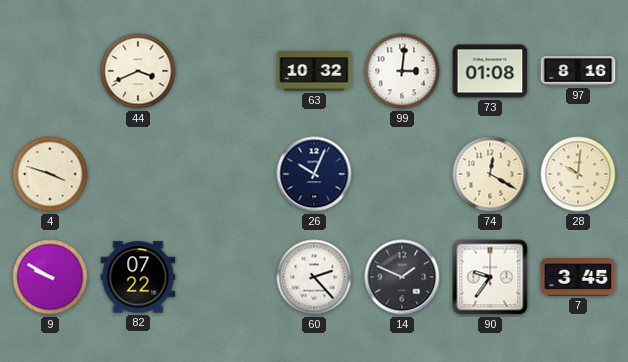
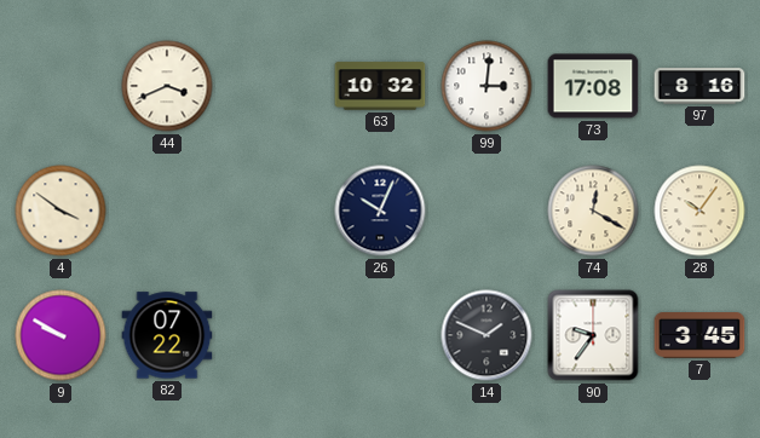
73: 01:08 -> 17:08
4: 3:48 -> 3:51
28: 10:01 -> 10:06
60: 2:23 -> none
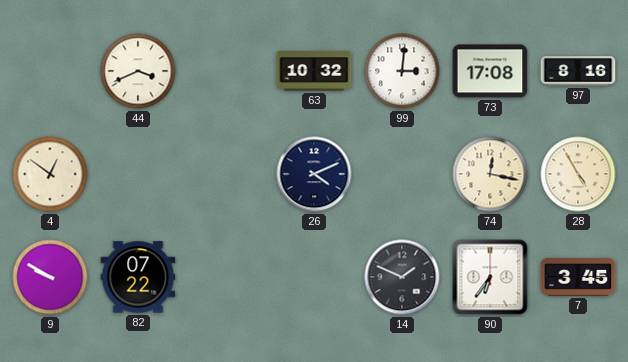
4: 3:51 -> 12:51
26: 10:04 -> 4:11
74: 12:20 -> 12:17
28: 10:06 -> 4:55
90: 9:36 -> 6:36
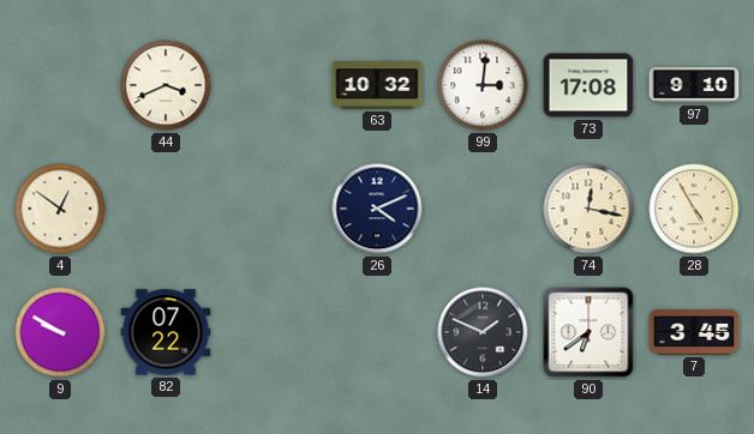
97: 8:16 -> 9:10
90: 6:36 -> 6:39
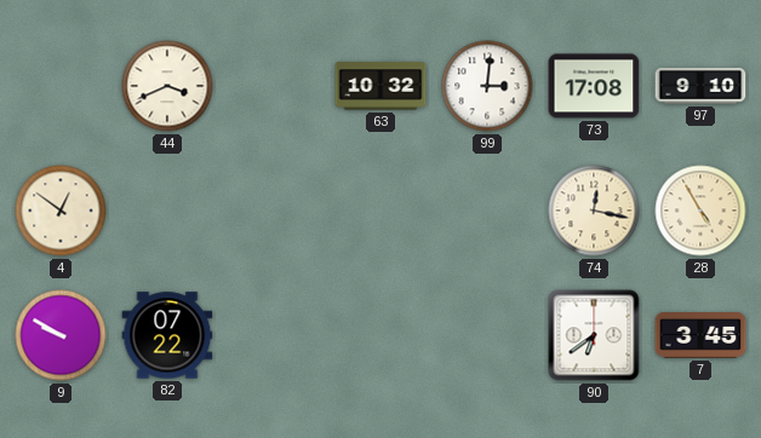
26: 4:11 -> none
14: 1:49 -> none
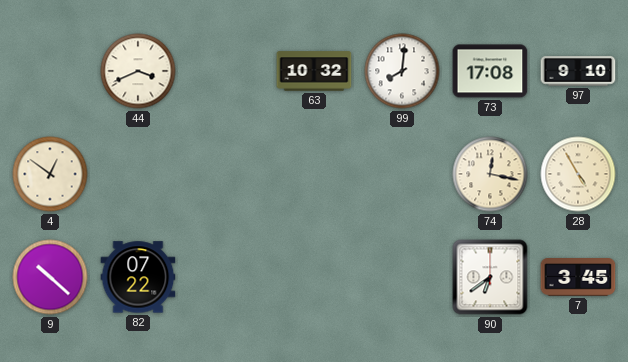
99: 3:01 -> 8:01
9: 9:50 -> 10:22
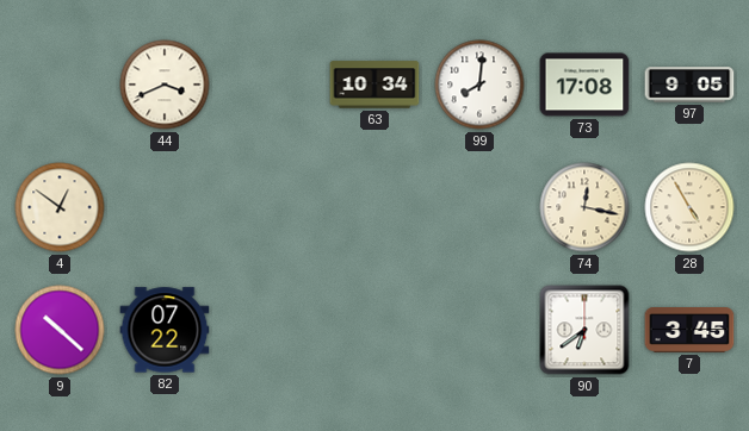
63: 10:32 -> 10:34
97: 9:10 -> 9:05
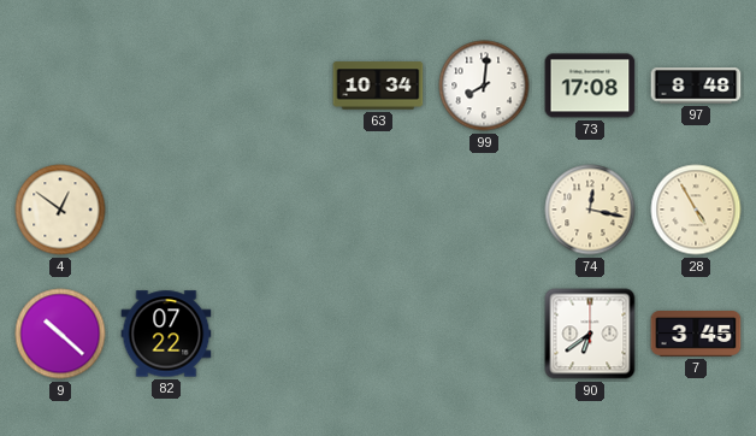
44: 3:41 -> none
97: 9:05 -> 8:48
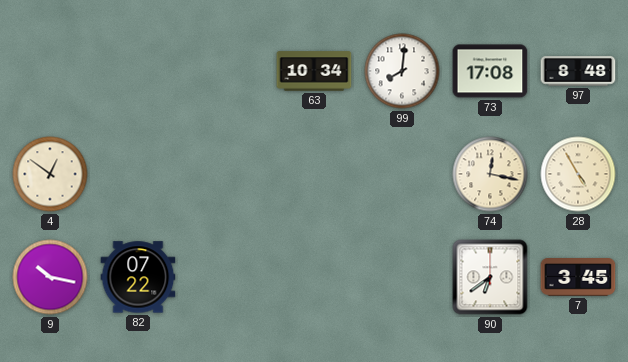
9: 10:22 -> 10:17
